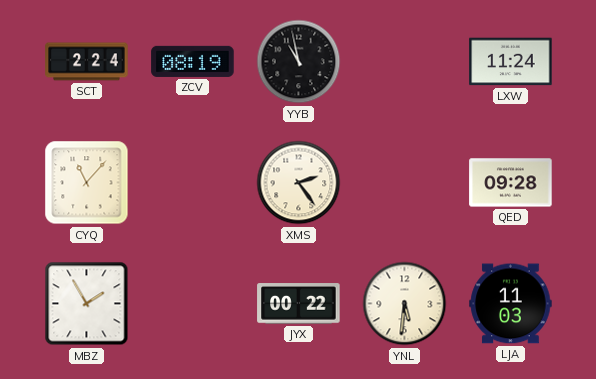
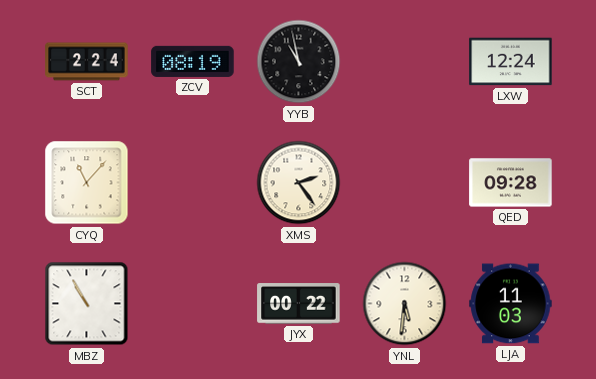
LXW: 11:24 -> 12:24
MBZ: 1:55 -> 10:55
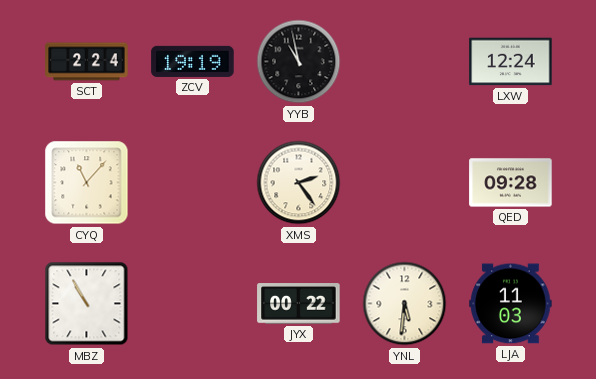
ZCV: 08:19 -> 19:19
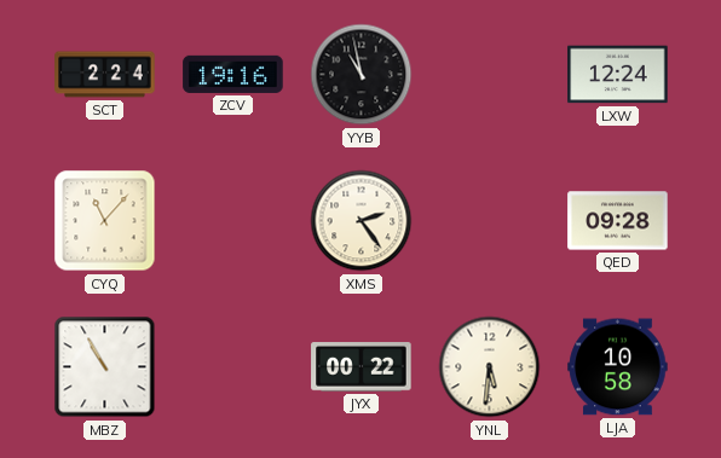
ZCV: 19:19 -> 19:16
LJA: 11:03 -> 10:58
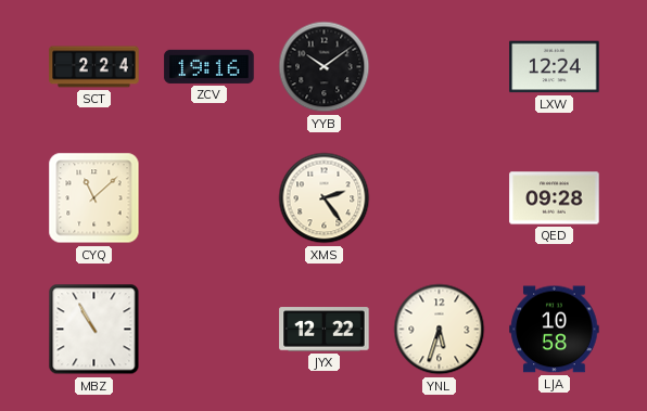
YYB: 10:58 -> 10:09
CYQ: 11:07 -> 11:08
JYX: 00:22 -> 12:22
YNL: 5:31 -> 5:33
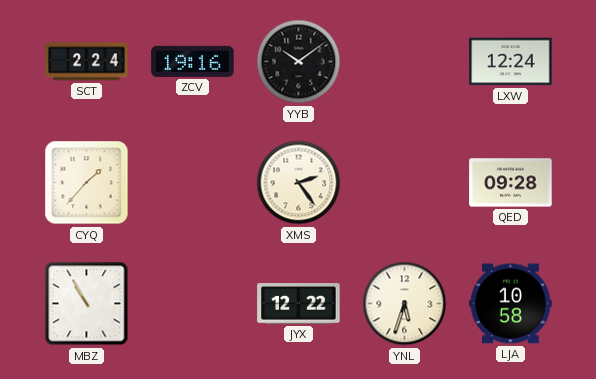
CYQ: 11:08 -> 1:37
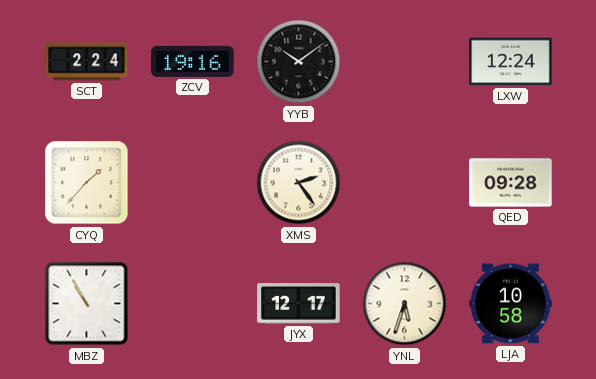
JYX: 12:22 -> 12:17
